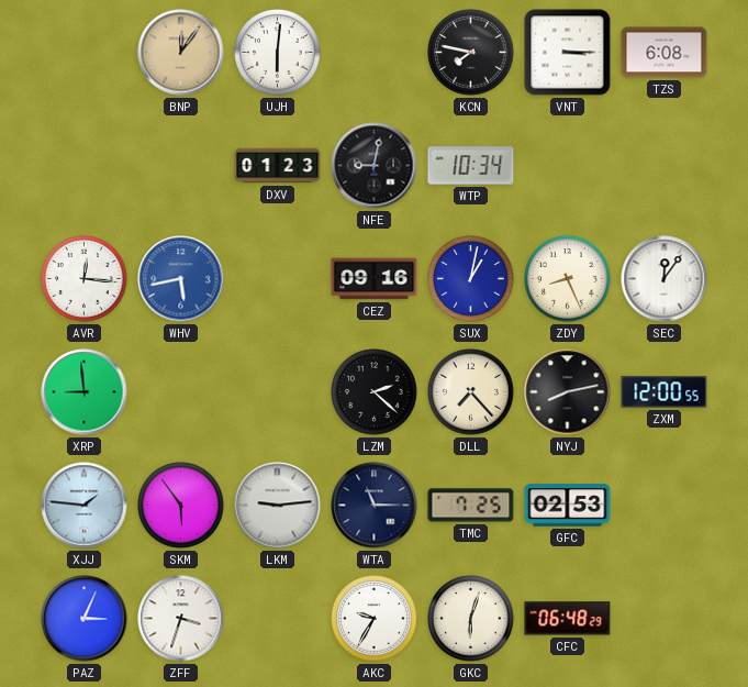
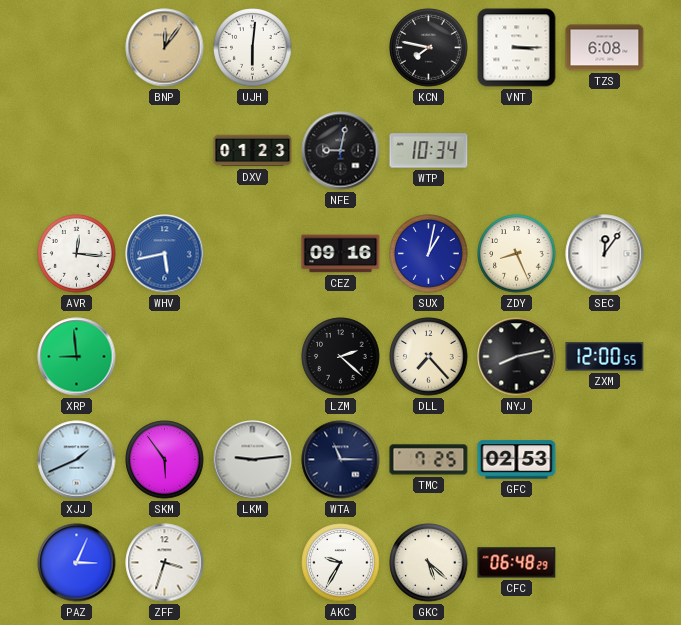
XJJ: 1:46 -> 1:41
GKC: 6:03 -> 5:22
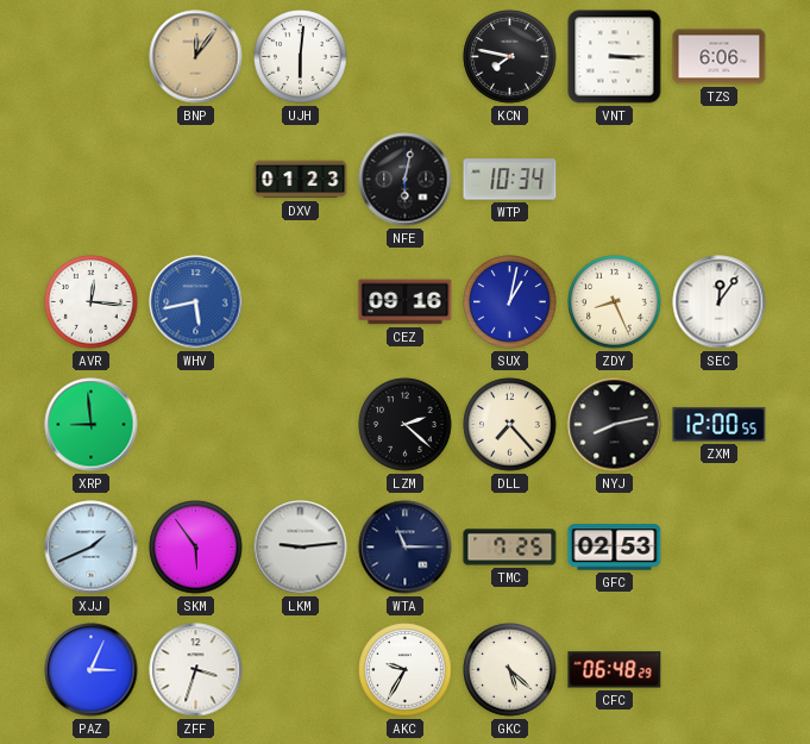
TZS: 6:08 -> 6:06
NFE: 9:02 -> 6:02
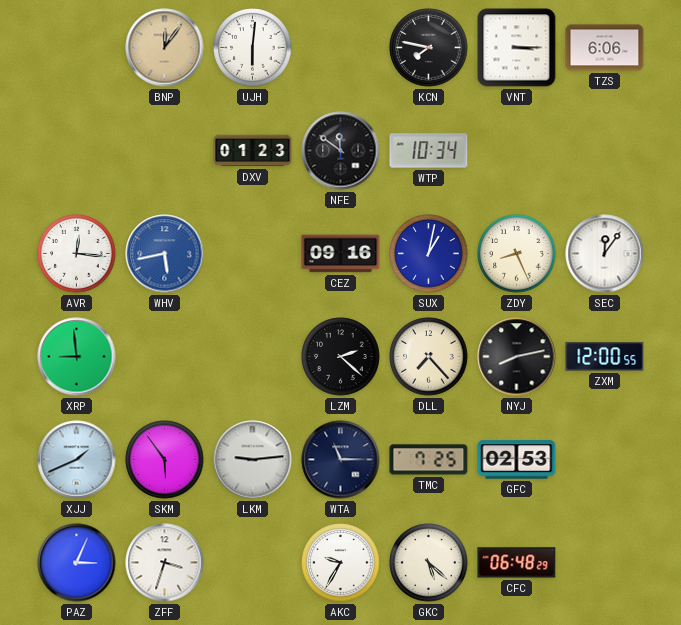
NFE: 6:02 -> 11:51
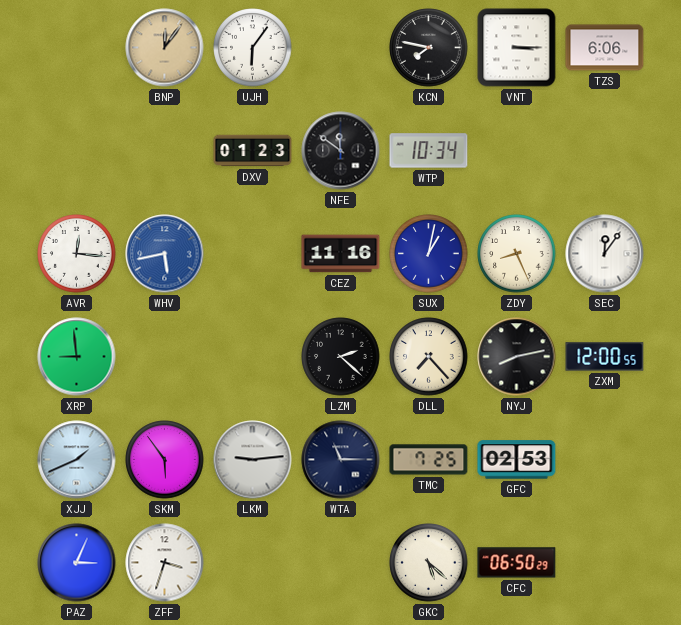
UJH: 6:01 -> 6:06
CEZ: 09:16 -> 11:16
AKC: 9:35 -> none
CFC: 06:48 -> 06:50
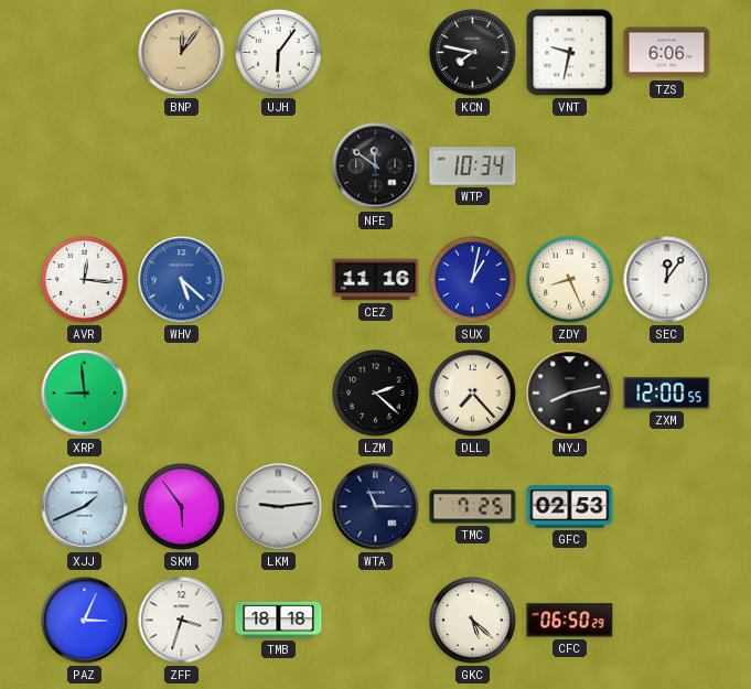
VNT: 3:15 -> 9:32
DXV: 01:23 -> none
WHV: 5:43 -> 5:22
TMB: none -> 18:18
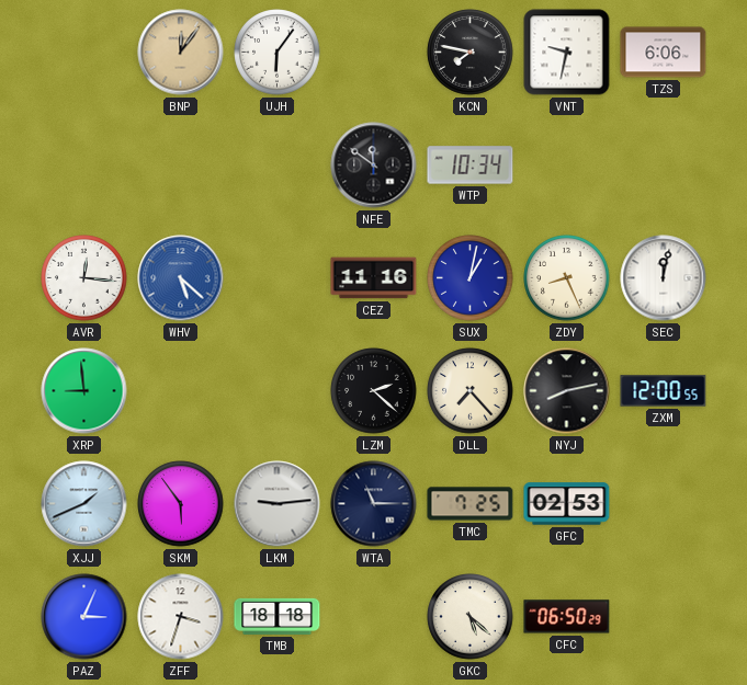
SEC: 12:06 -> 12:02
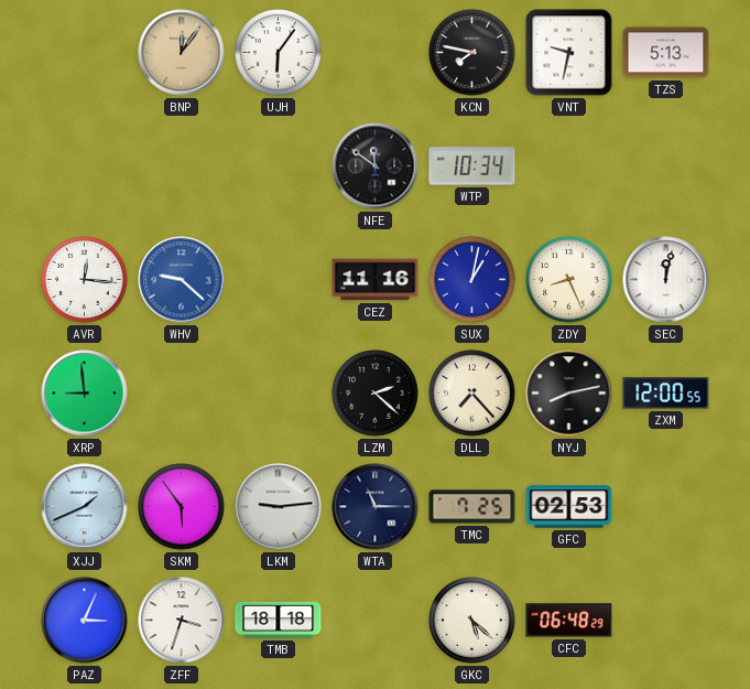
TZS: 6:06 -> 5:13
WHV: 5:22 -> 9:22
CFC: 06:50 -> 06:48
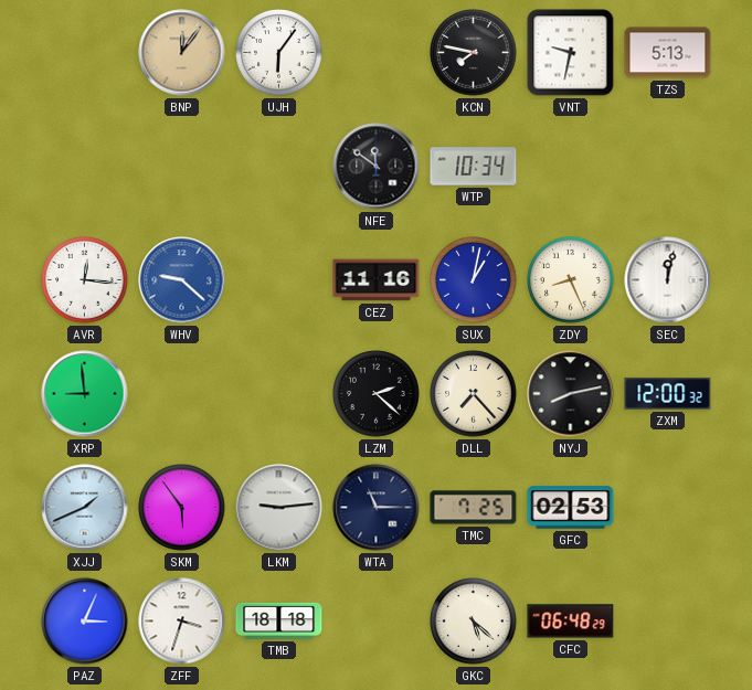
ZXM: 12:00:55 -> 12:00:32
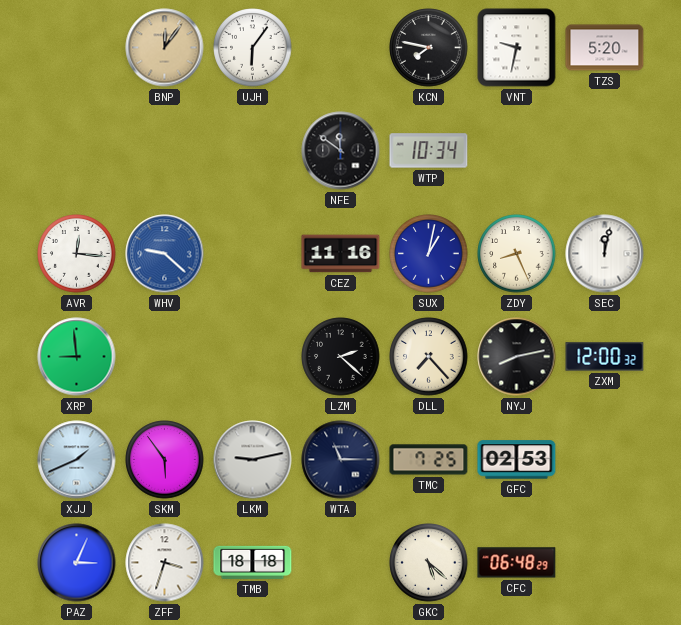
TZS: 5:13 -> 5:20
LKM: 9:14 -> 9:13
